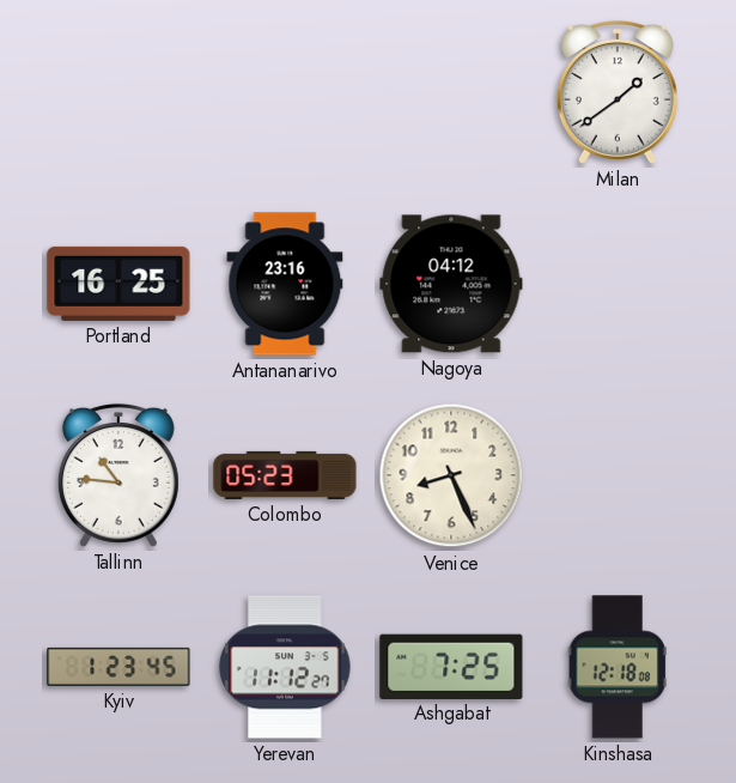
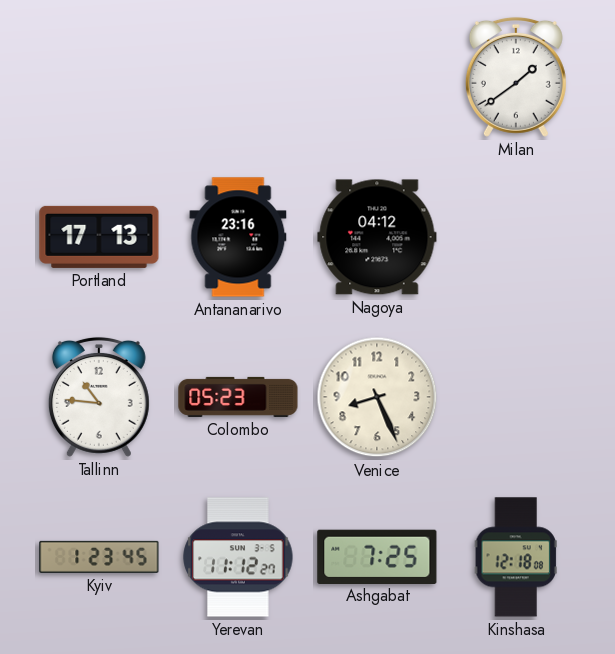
Portland: 16:25 -> 17:13
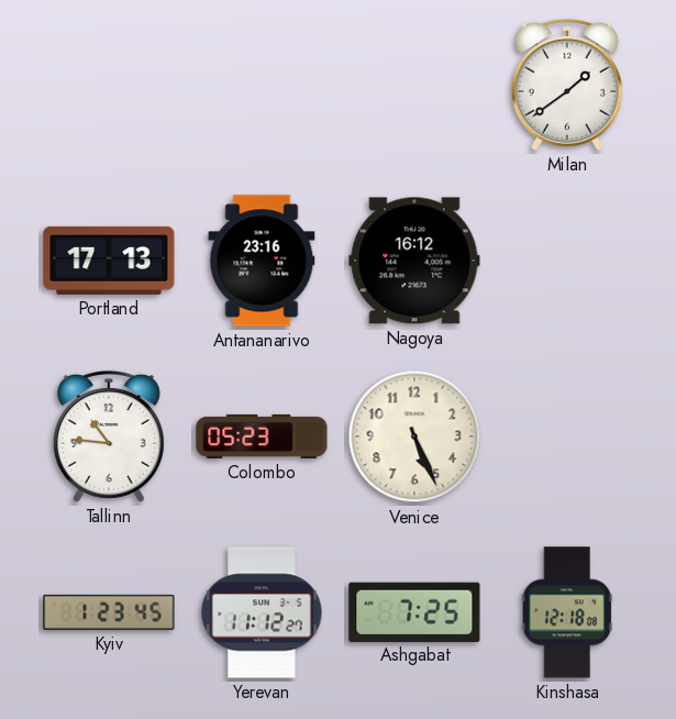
Nagoya: 04:12 -> 16:12
Venice: 8:26 -> 5:26
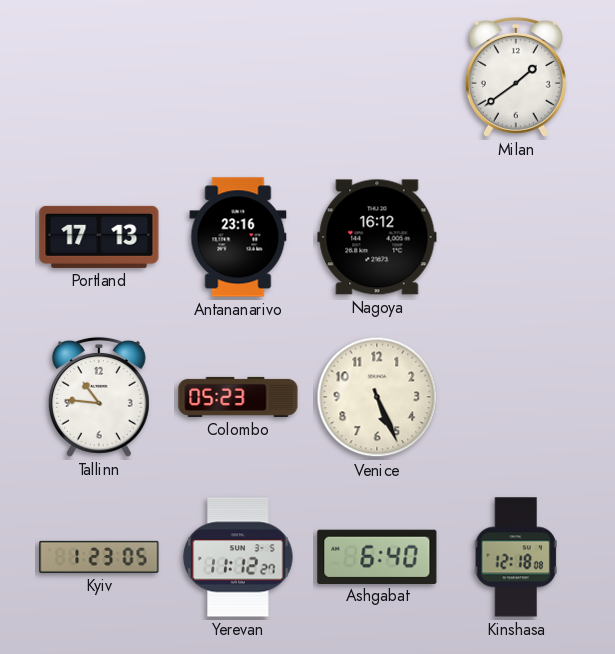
Kyiv: 1:23:45 -> 1:23:05
Ashgabat: 7:25 -> 6:40
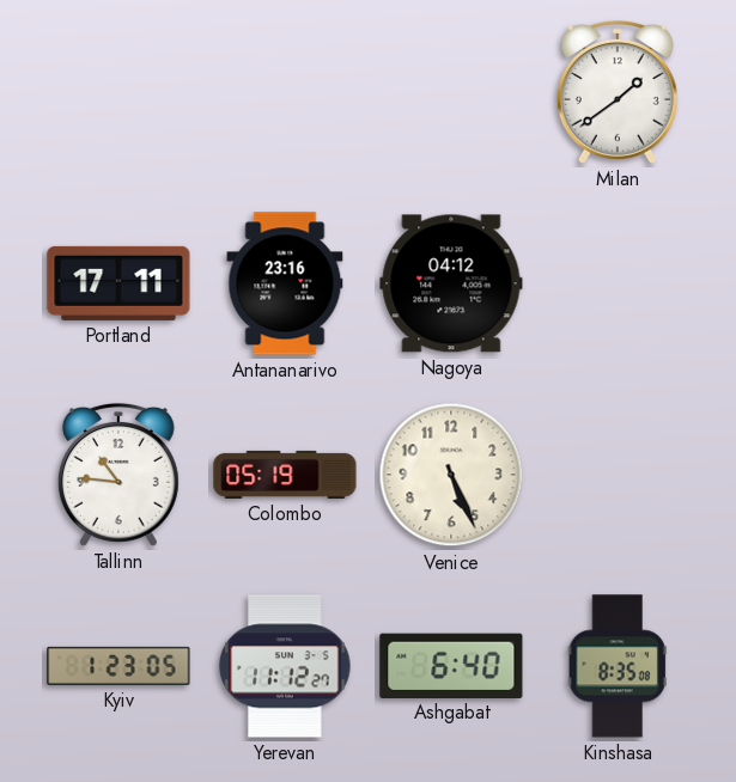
Portland: 17:13 -> 17:11
Nagoya: 16:12 -> 04:12
Colombo: 05:23 -> 05:19
Kinshasa: 12:18 -> 8:35
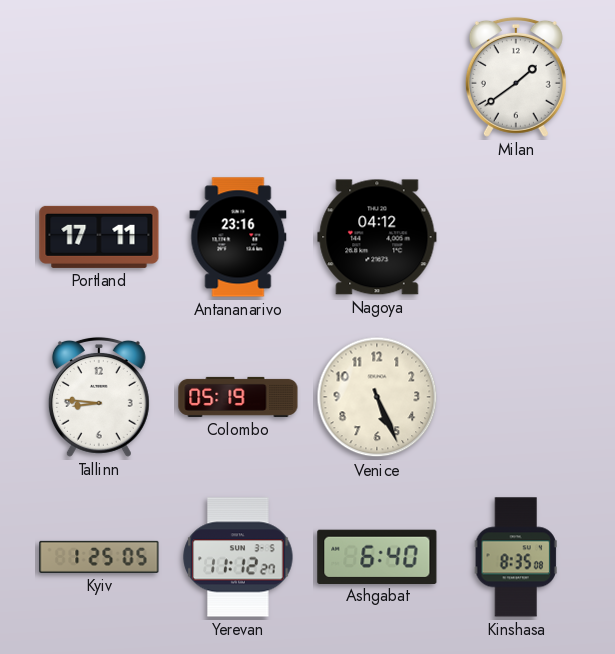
Tallinn: 10:46 -> 8:46
Kyiv: 1:23 -> 1:25
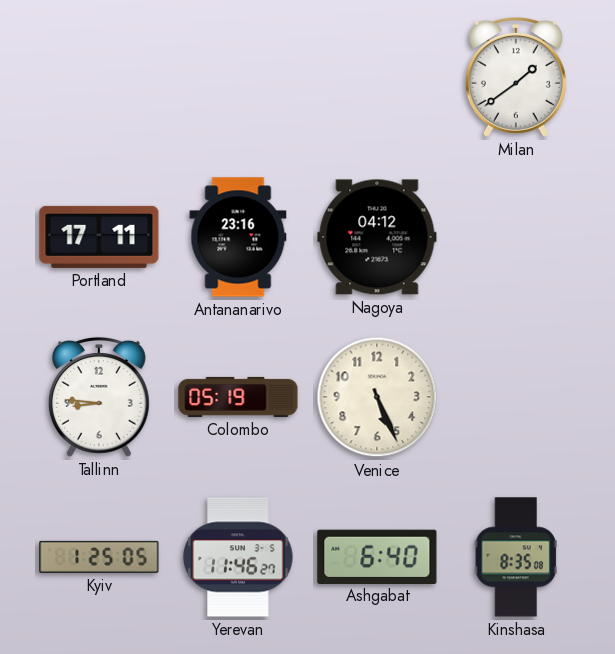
Yerevan: 11:12 -> 11:46
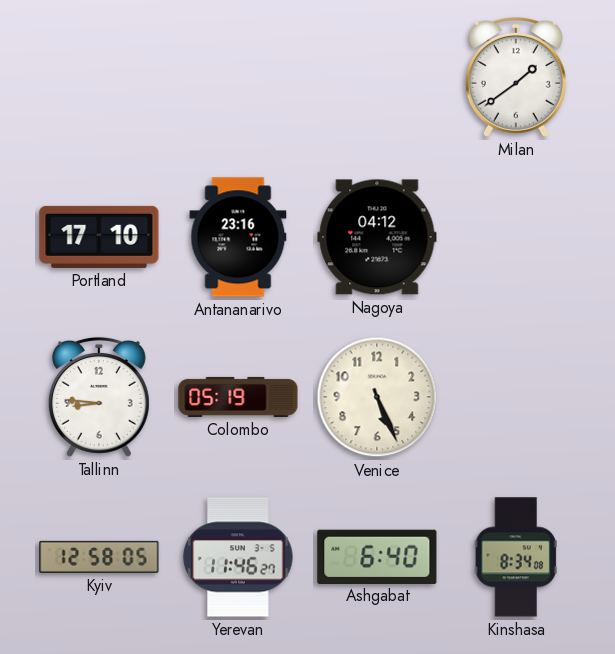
Portland: 17:11 -> 17:10
Kyiv: 1:25 -> 12:58
Kinshasa: 8:35 -> 8:34
